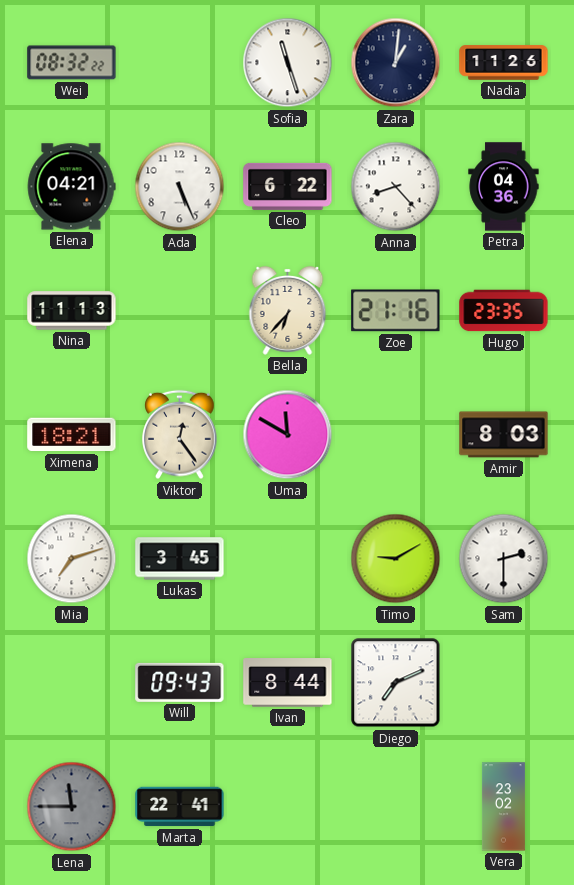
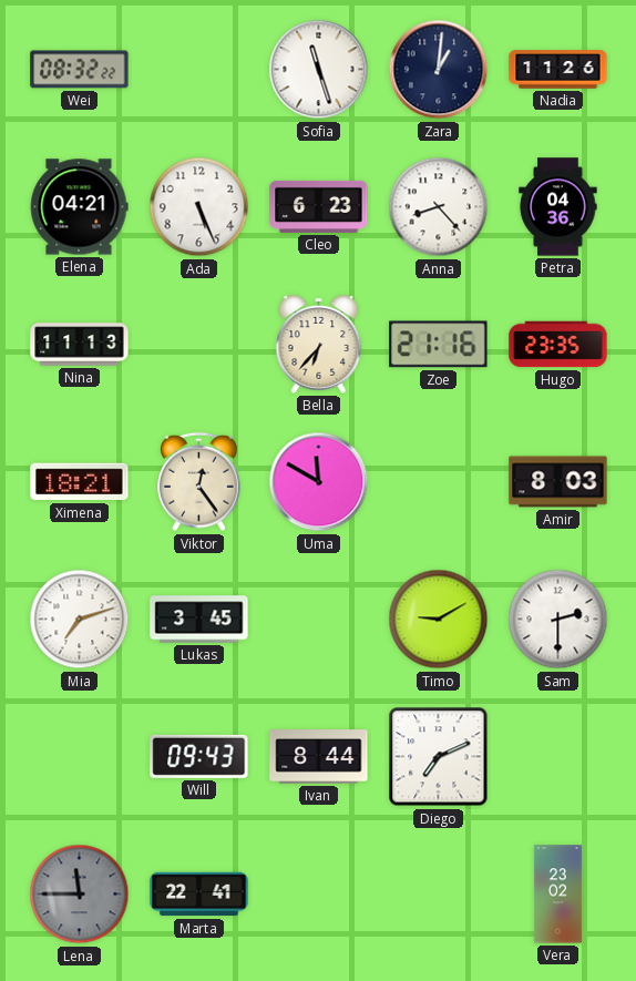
Cleo: 6:22 -> 6:23
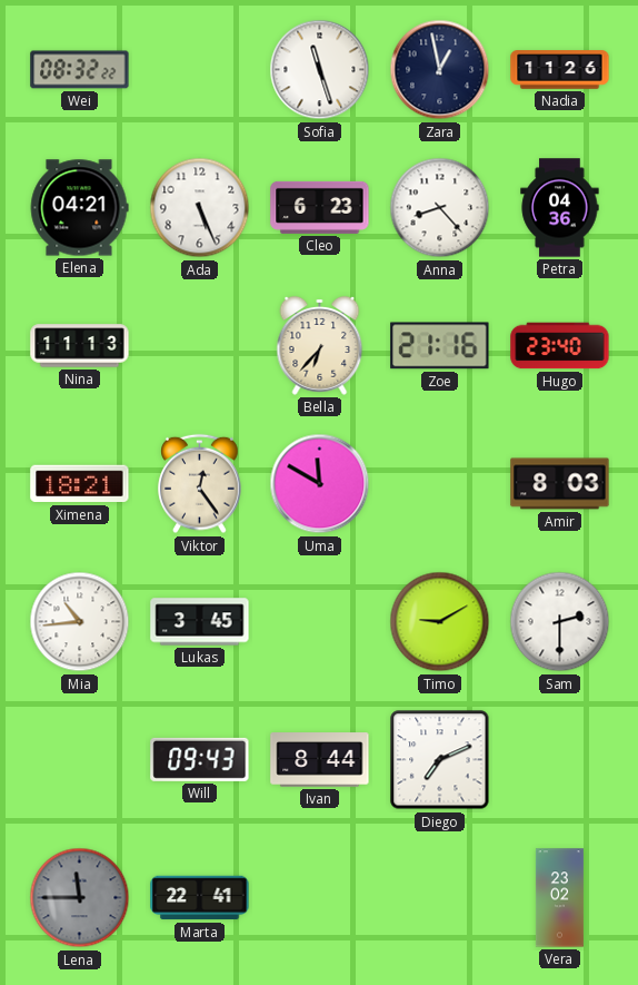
Zara: 1:01 -> 12:58
Hugo: 23:35 -> 23:40
Mia: 7:12 -> 10:44
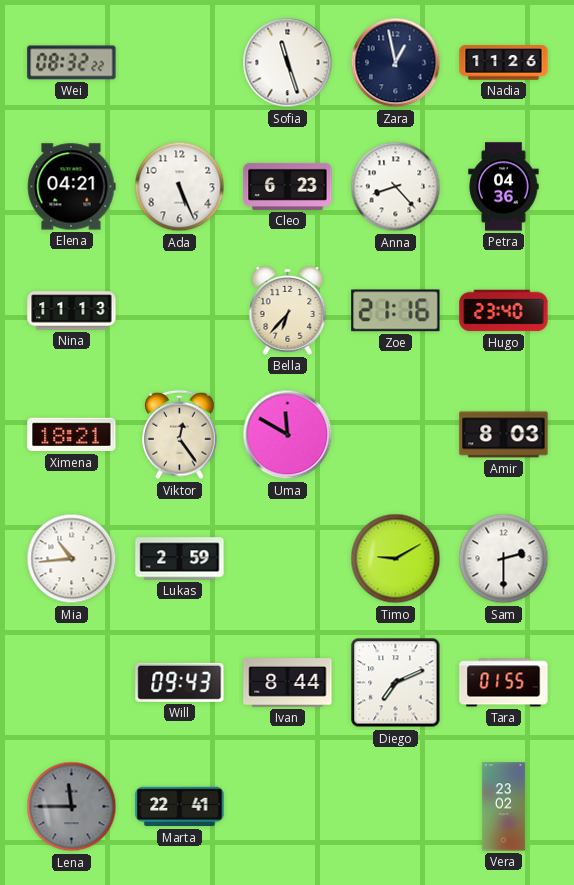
Lukas: 3:45 -> 2:59
Tara: none -> 01:55
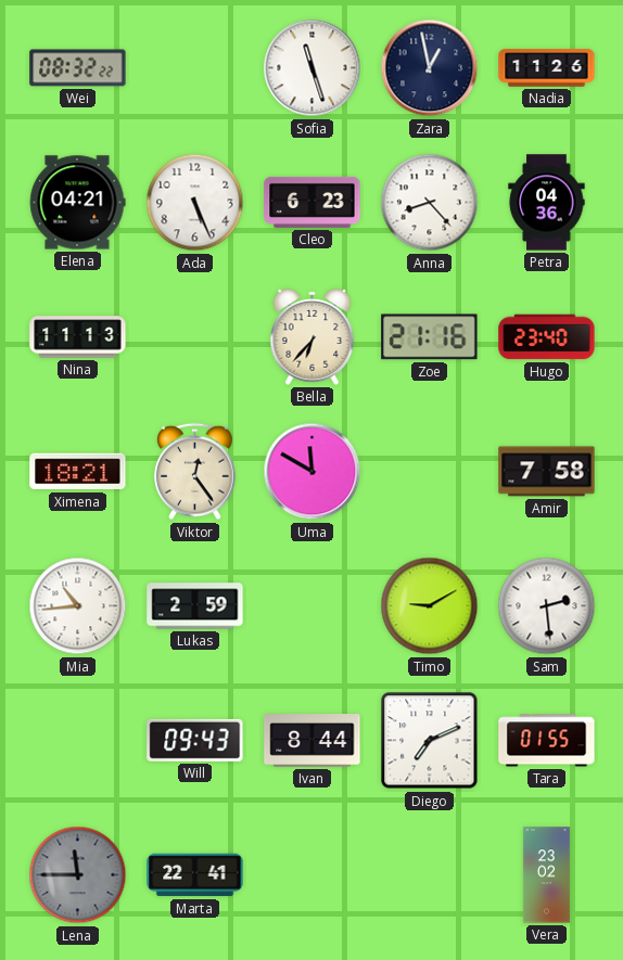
Amir: 8:03 -> 7:58
Sam: 2:30 -> 2:29
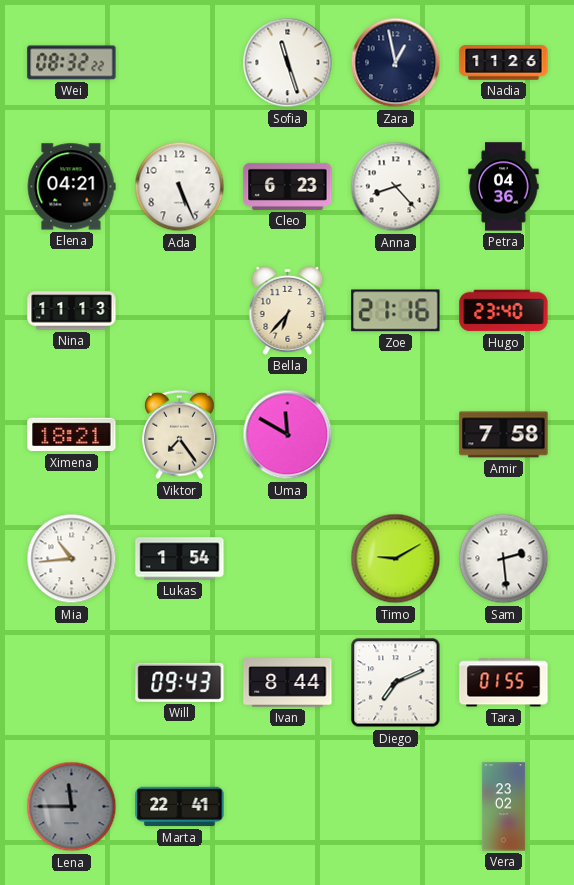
Viktor: 12:24 -> 7:24
Lukas: 2:59 -> 1:54
